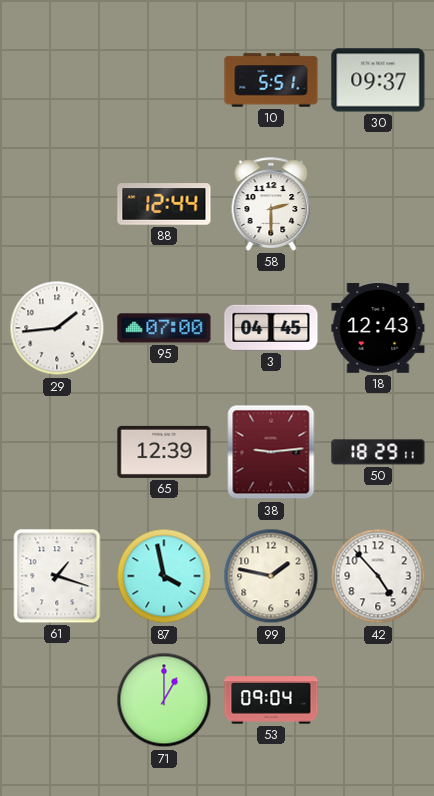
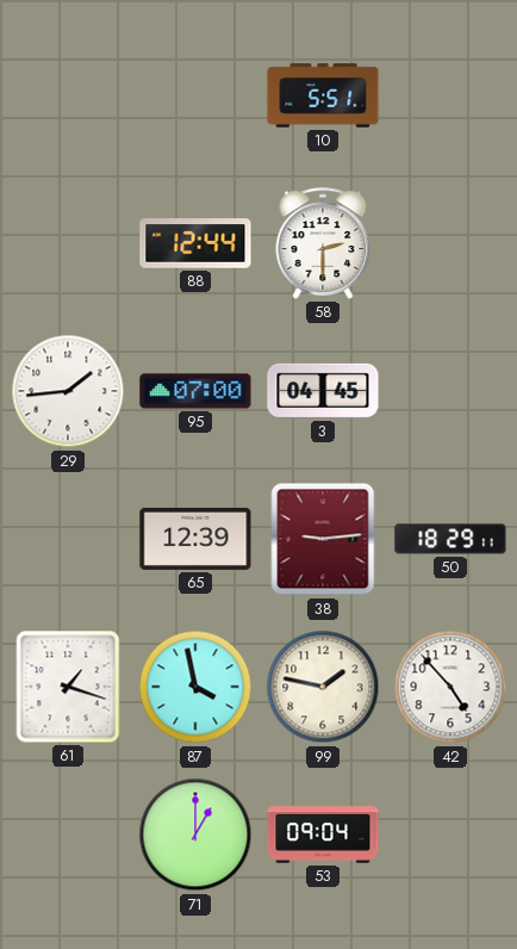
30: 09:37 -> none
18: 12:43 -> none
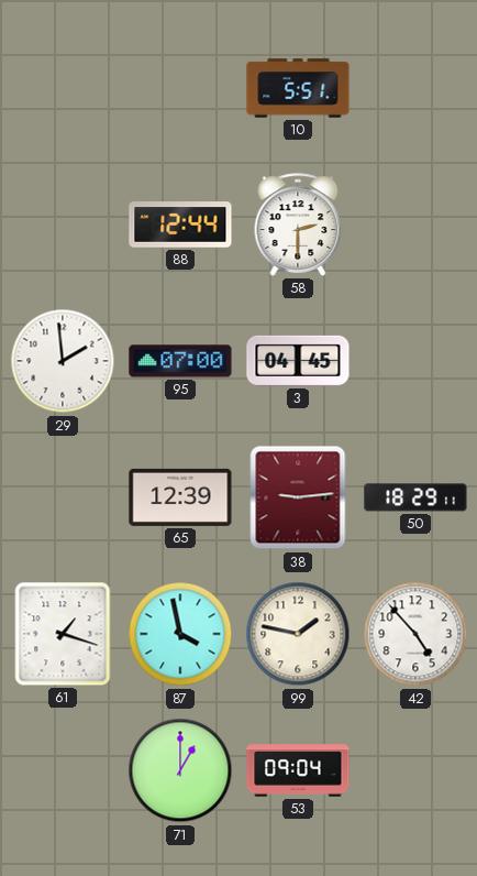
29: 1:44 -> 1:59
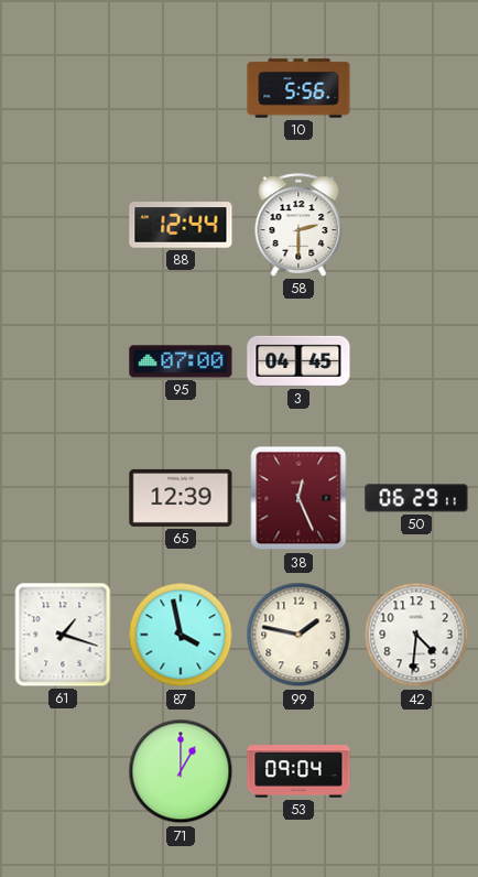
10: 5:51 -> 5:56
29: 1:59 -> none
38: 9:14 -> 12:26
50: 18:29 -> 06:29
42: 4:53 -> 4:31
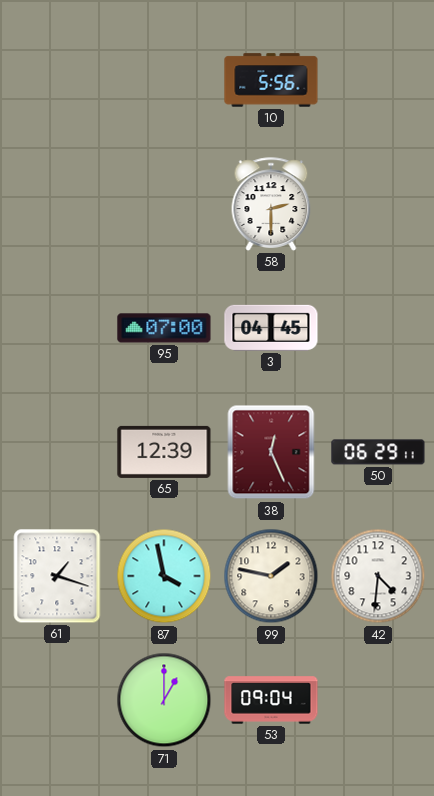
88: 12:44 -> none
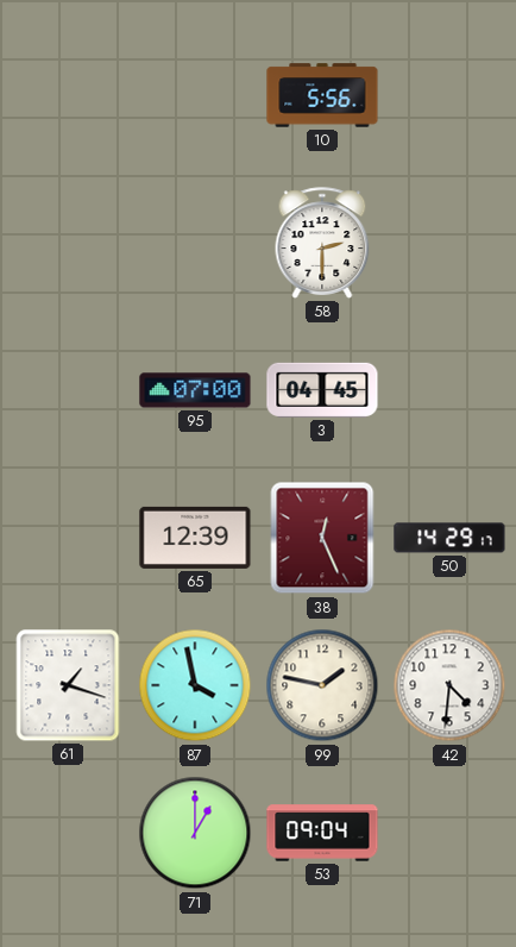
50: 06:29 -> 14:29
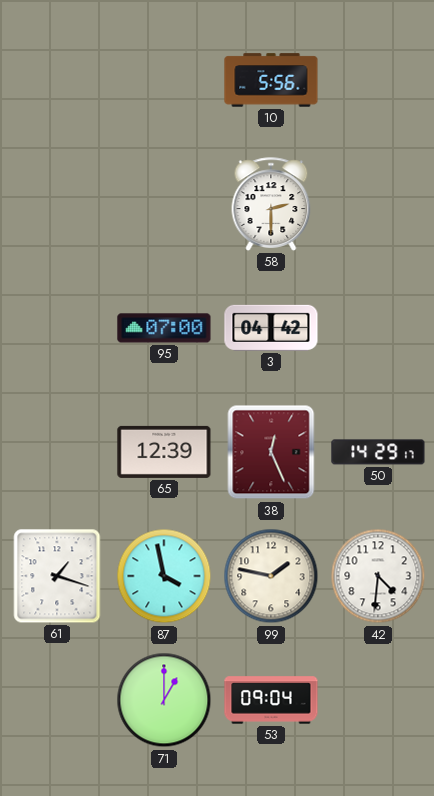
3: 04:45 -> 04:42
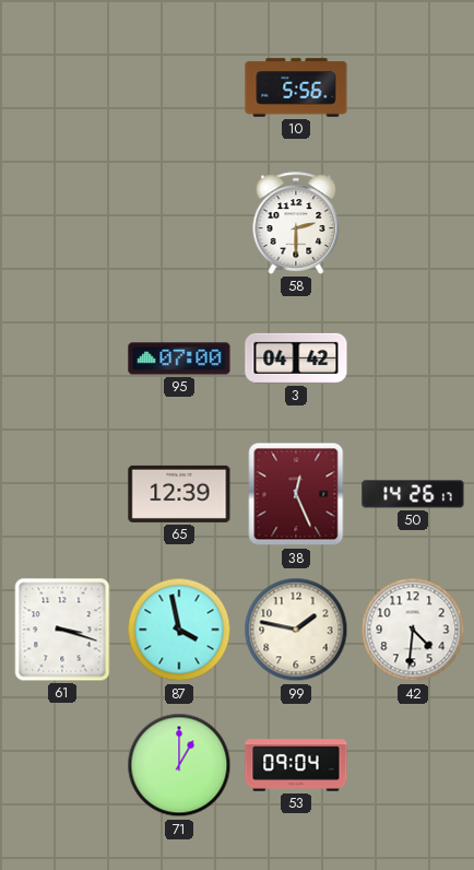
50: 14:29 -> 14:26
61: 1:18 -> 3:18
